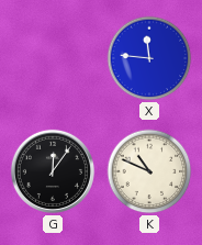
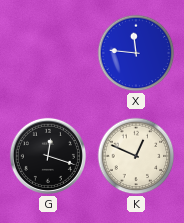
G: 12:06 -> 12:18
K: 10:49 -> 12:49
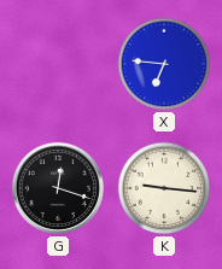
X: 11:46 -> 6:46
K: 12:49 -> 9:16
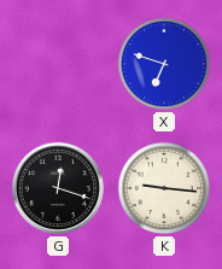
X: 6:46 -> 6:48
